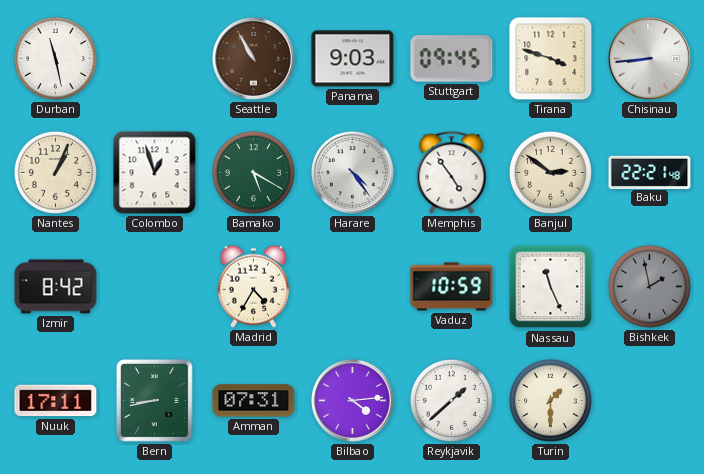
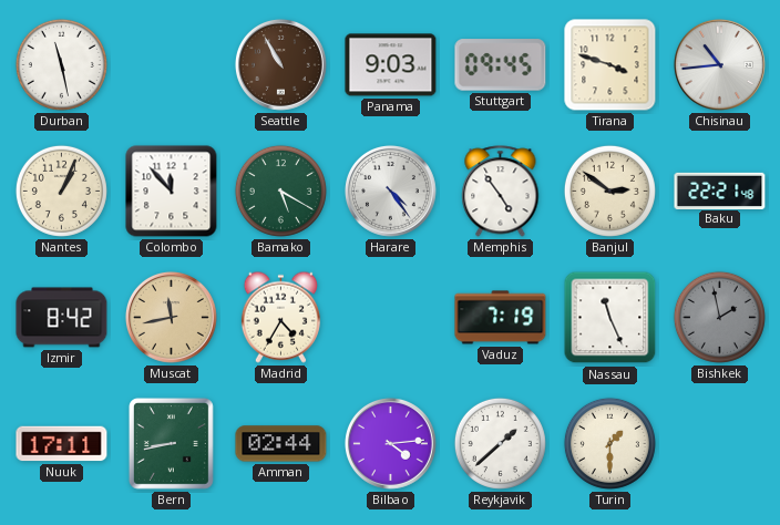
Chisinau: 8:44 -> 10:44
Colombo: 12:57 -> 11:53
Muscat: none -> 11:43
Vaduz: 10:59 -> 7:19
Amman: 07:31 -> 02:44
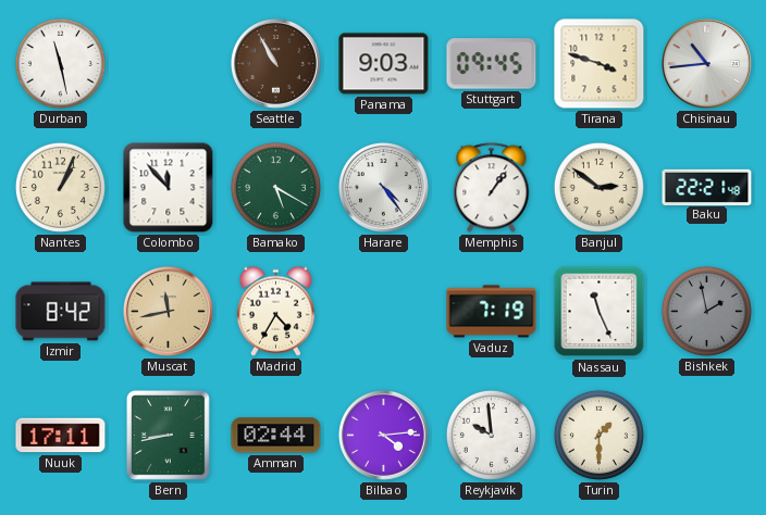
Memphis: 4:54 -> 1:06
Reykjavik: 1:38 -> 9:59
